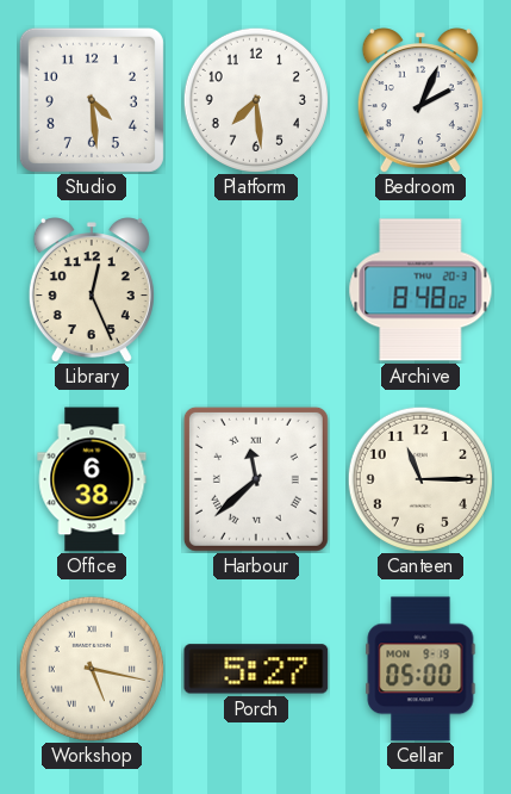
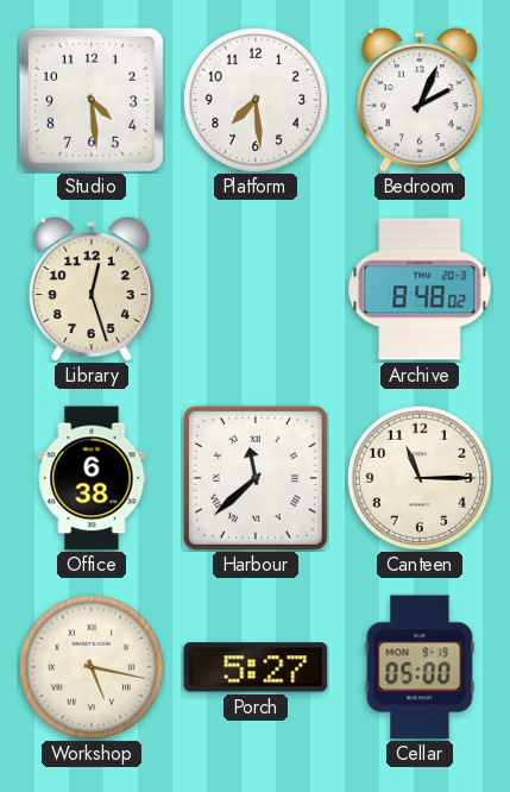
Library: 12:26 -> 12:27
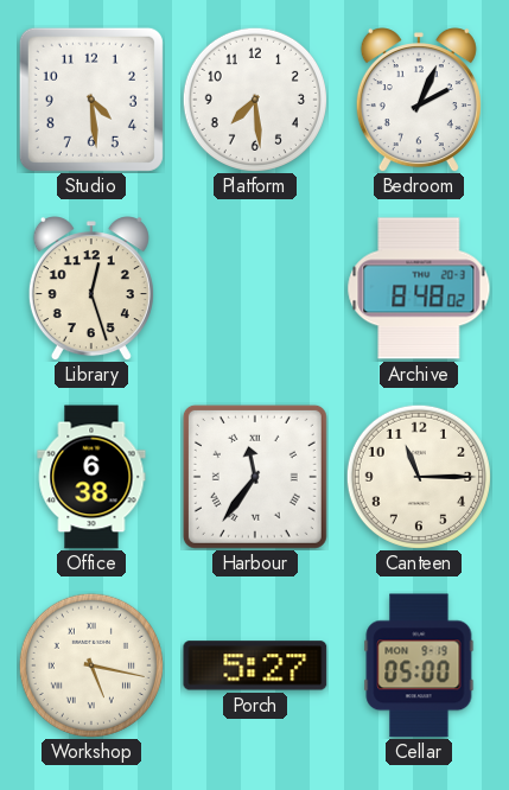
Harbour: 11:38 -> 11:36
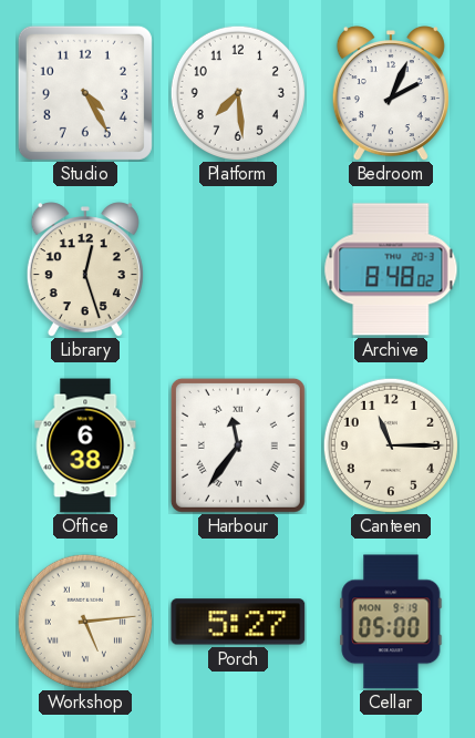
Studio: 4:29 -> 4:25
Workshop: 5:17 -> 5:14
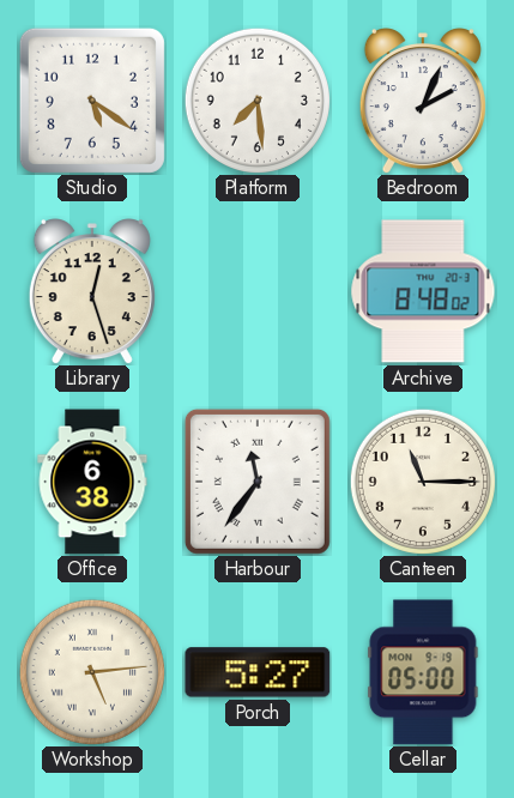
Studio: 4:25 -> 5:21
